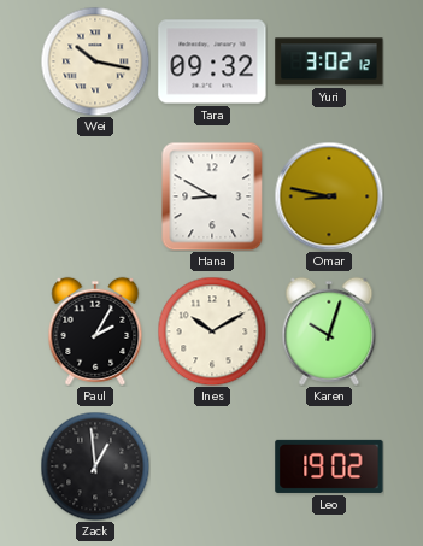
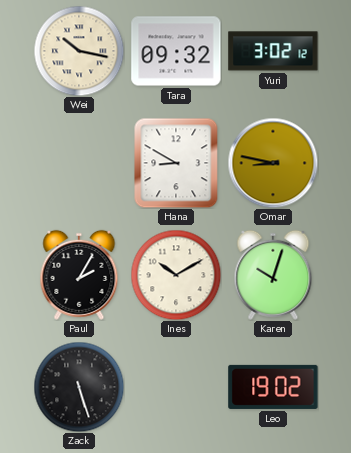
Zack: 12:59 -> 5:27
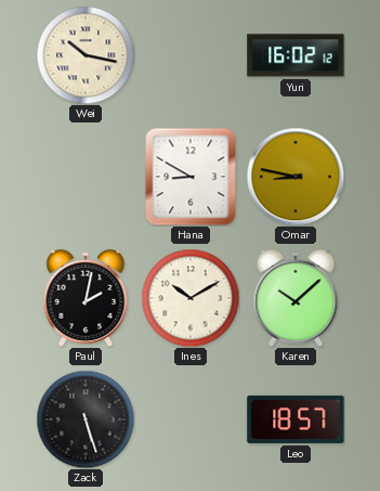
Tara: 09:32 -> none
Yuri: 3:02 -> 16:02
Paul: 2:05 -> 2:02
Karen: 10:03 -> 10:08
Leo: 19:02 -> 18:57
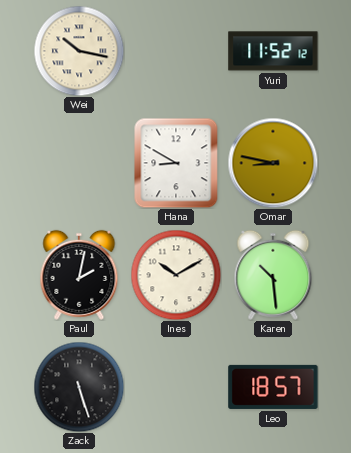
Yuri: 16:02 -> 11:52
Karen: 10:08 -> 10:29
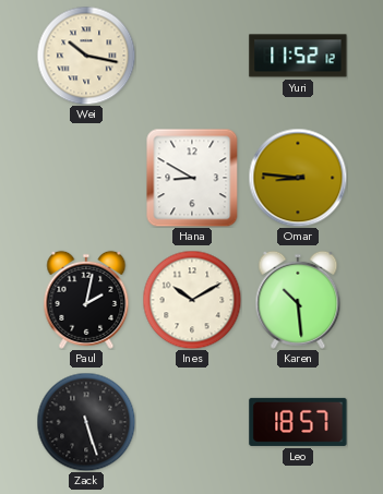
Omar: 8:47 -> 8:46
